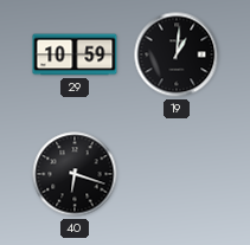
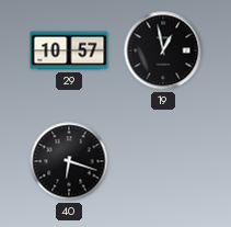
29: 10:59 -> 10:57
19: 1:01 -> 12:58
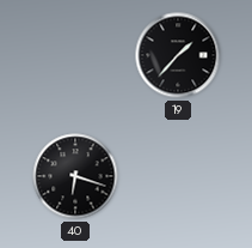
29: 10:57 -> none
19: 12:58 -> 1:37
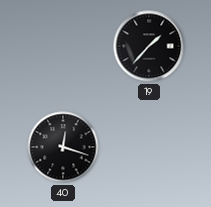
40: 6:18 -> 12:18
